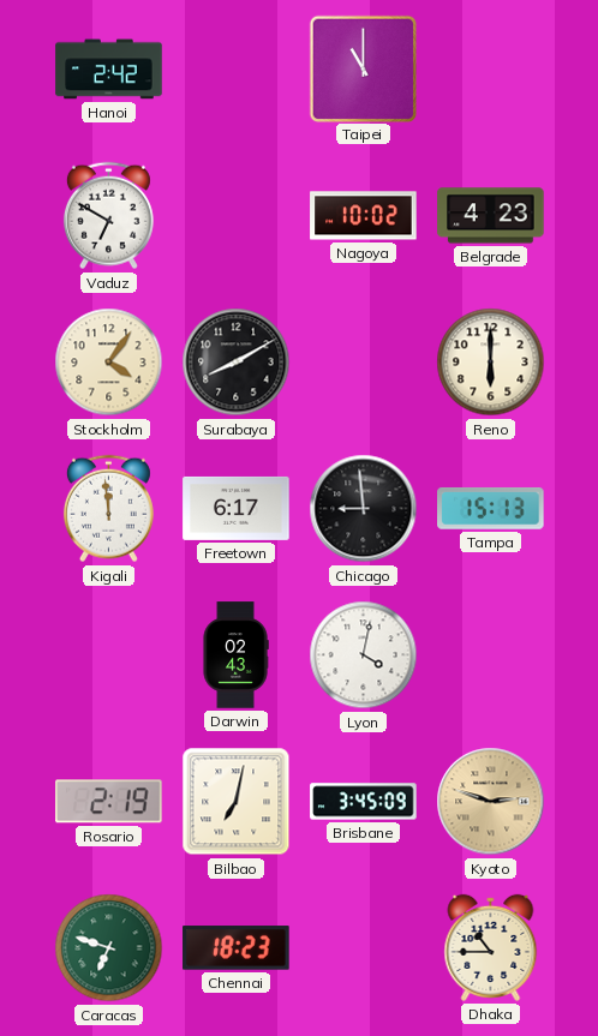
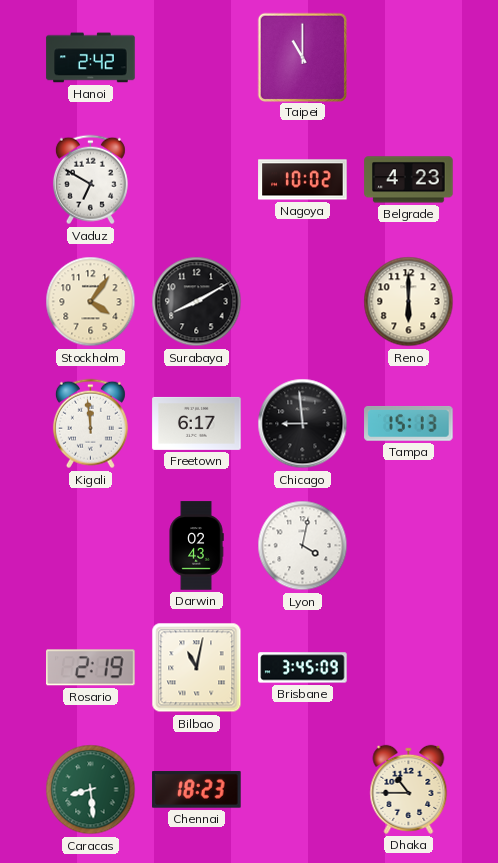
Bilbao: 7:02 -> 11:02
Kyoto: 2:48 -> none
Caracas: 6:48 -> 8:29
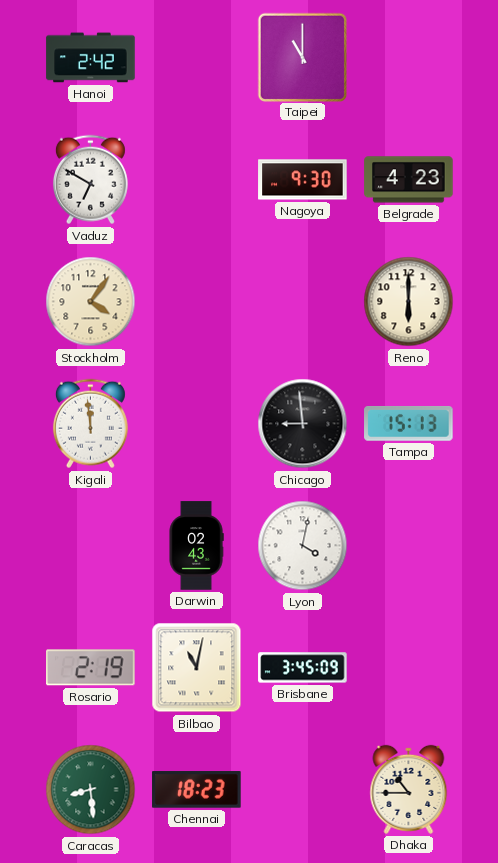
Nagoya: 10:02 -> 9:30
Surabaya: 8:10 -> none
Freetown: 6:17 -> none
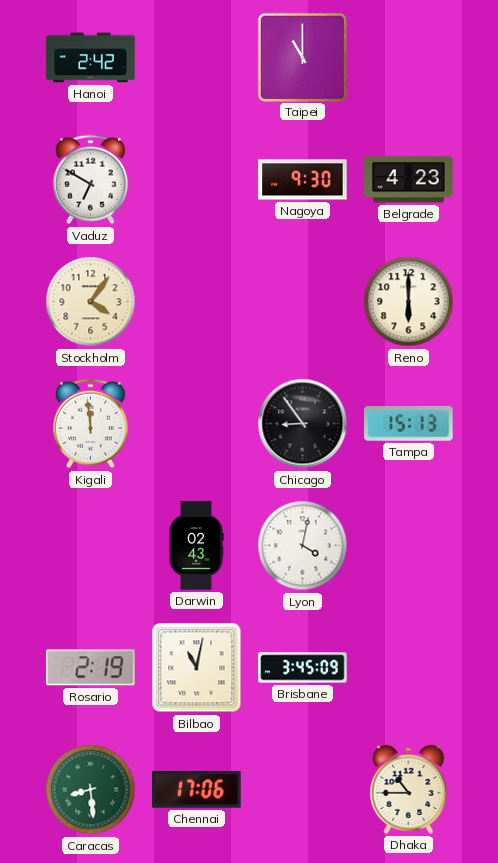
Chicago: 8:59 -> 8:54
Chennai: 18:23 -> 17:06
